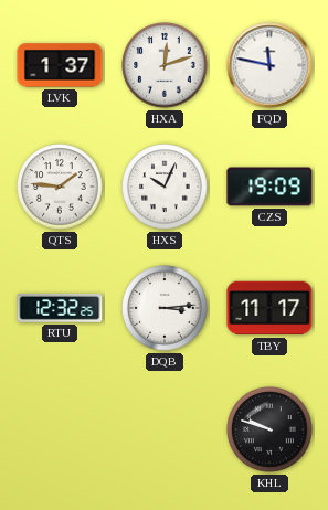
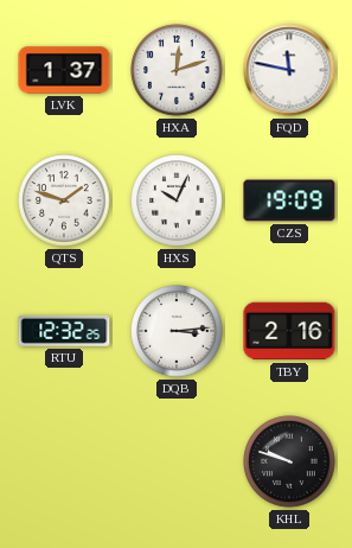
QTS: 1:46 -> 1:48
TBY: 11:17 -> 2:16
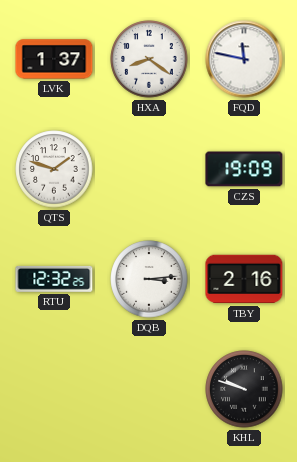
HXA: 12:12 -> 8:21
HXS: 10:04 -> none
